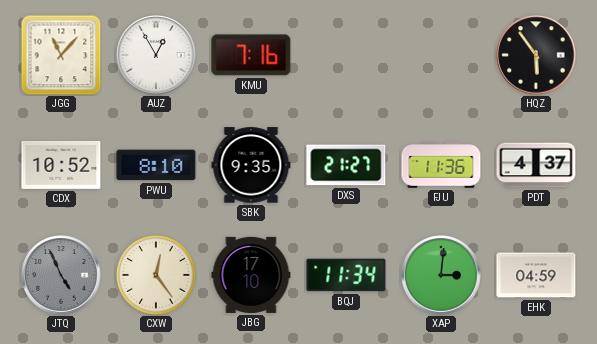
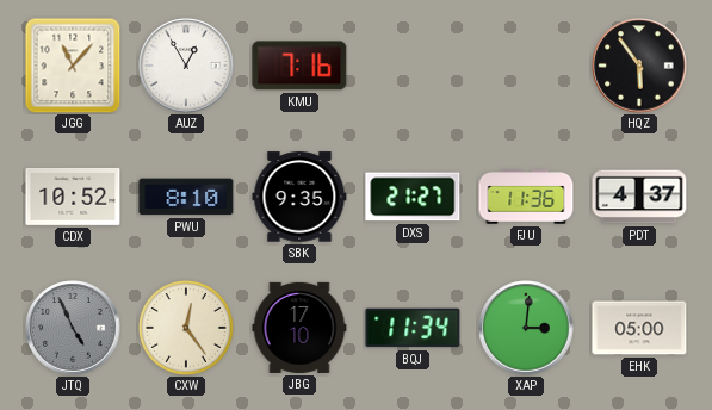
EHK: 04:59 -> 05:00
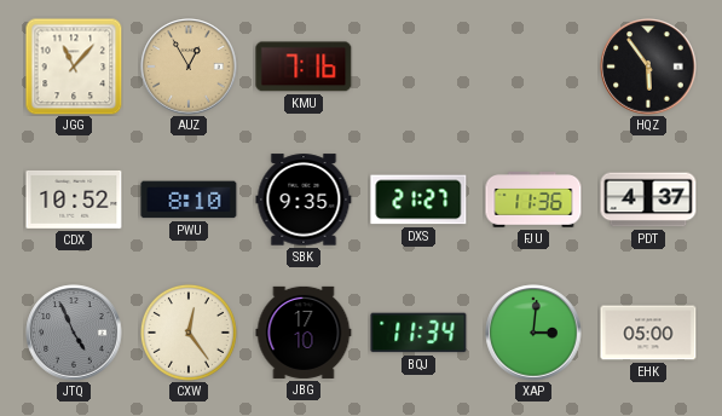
AUZ dial: white -> champagne
